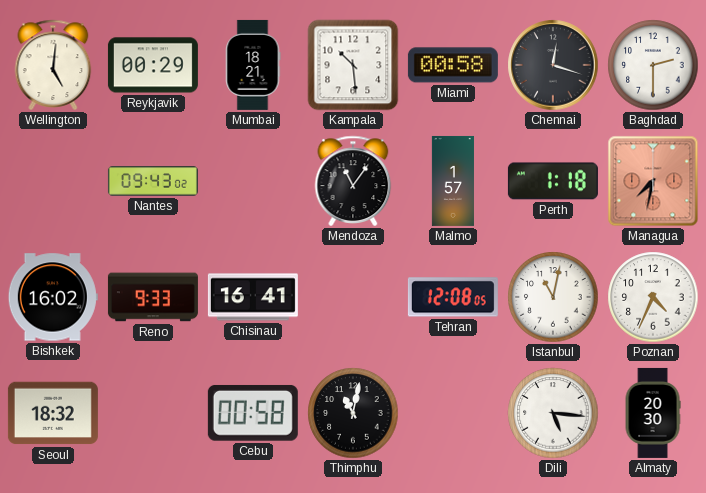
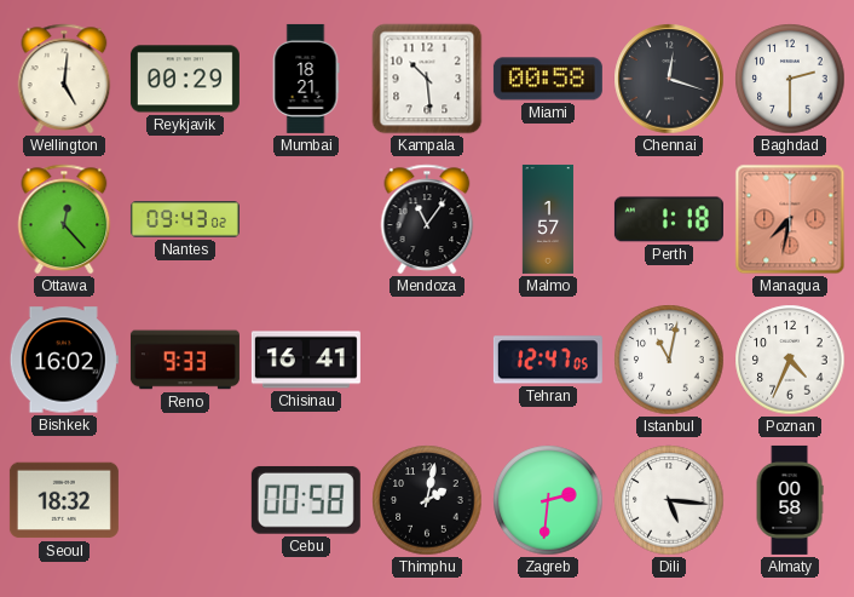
Ottawa: none -> 12:23
Tehran: 12:08 -> 12:47
Thimphu: 11:02 -> 2:02
Zagreb: none -> 2:31
Almaty: 20:30 -> 00:58
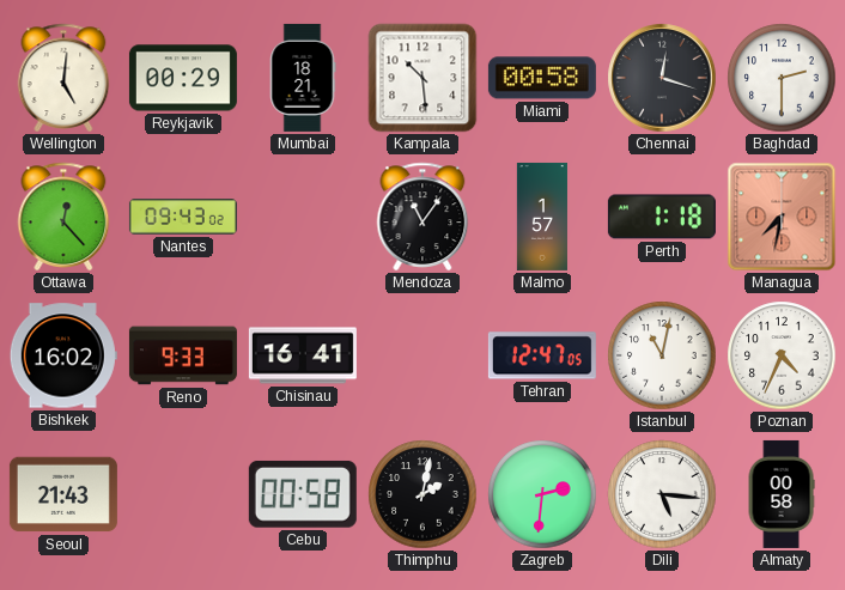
Seoul: 18:32 -> 21:43
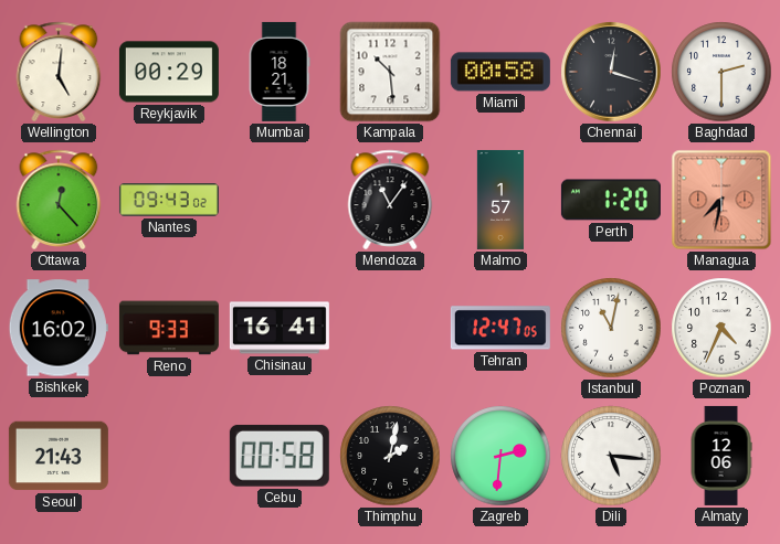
Perth: 1:18 -> 1:20
Almaty: 00:58 -> 12:06
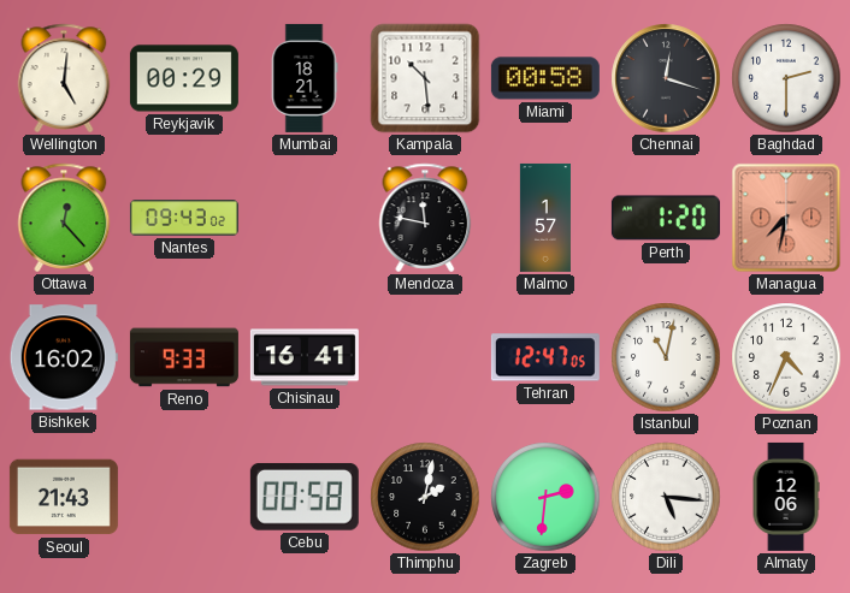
Mendoza: 11:06 -> 11:47
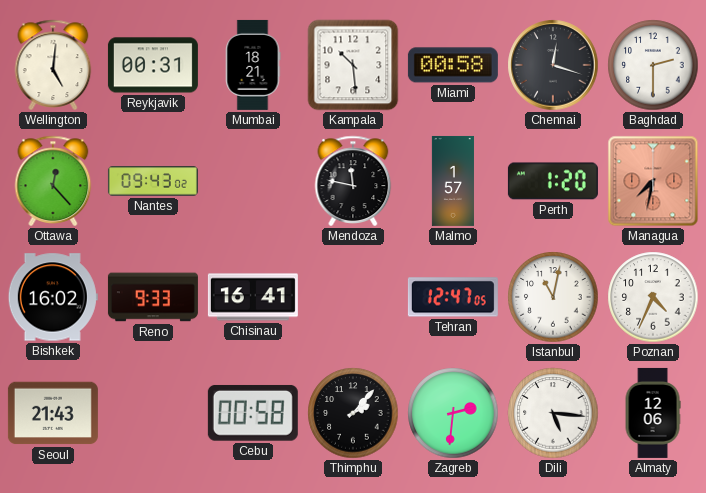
Reykjavik: 00:29 -> 00:31
Thimphu: 2:02 -> 2:07
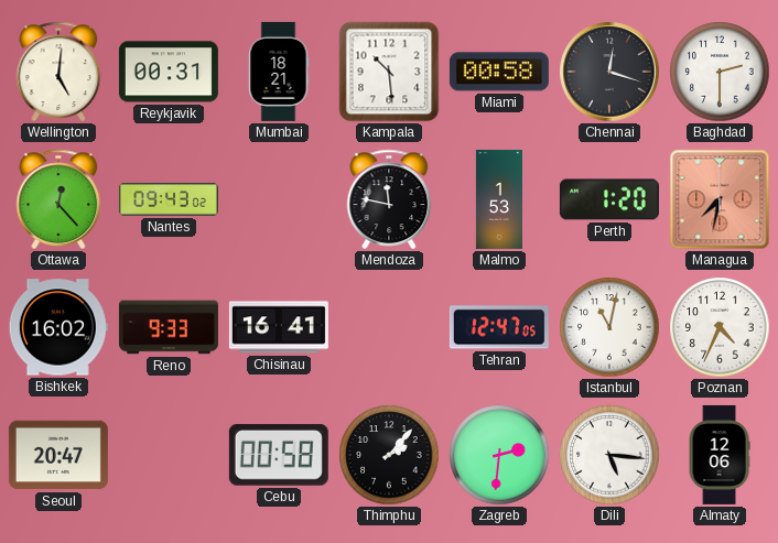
Malmo: 1:57 -> 1:53
Seoul: 21:43 -> 20:47
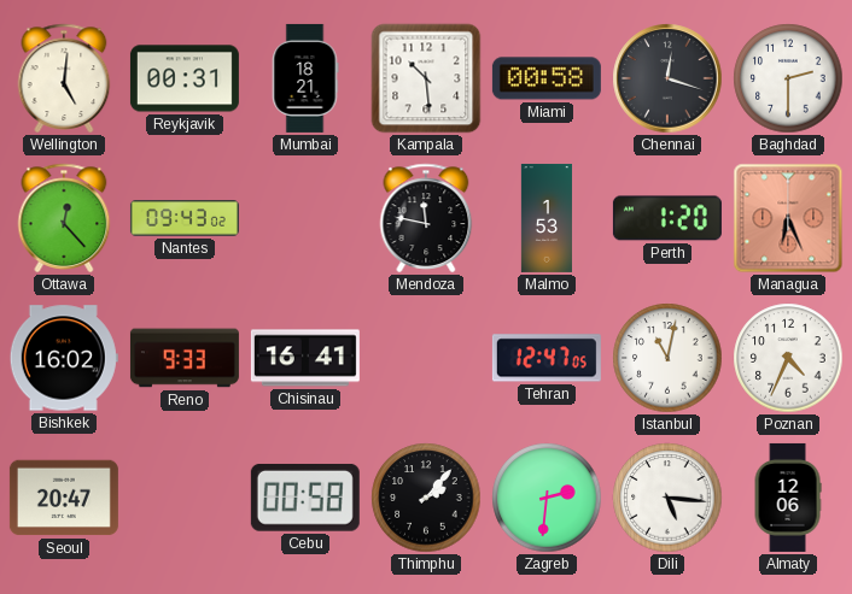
Managua: 7:32 -> 6:26
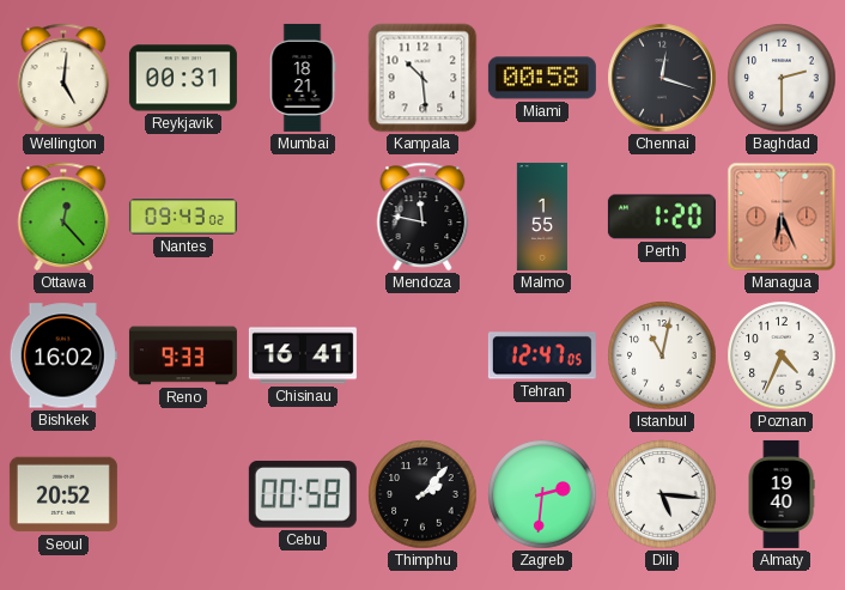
Malmo: 1:53 -> 1:55
Seoul: 20:47 -> 20:52
Almaty: 12:06 -> 19:40
